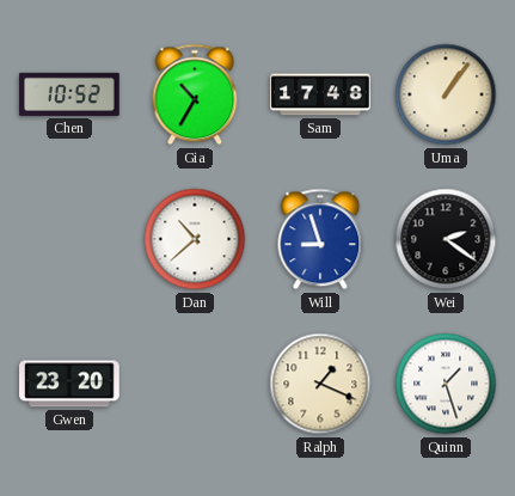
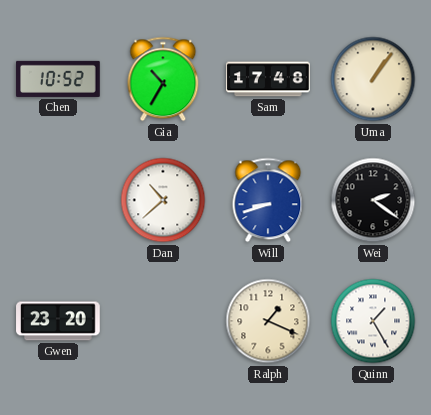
Will: 8:57 -> 8:42
Quinn: 1:27 -> 1:25
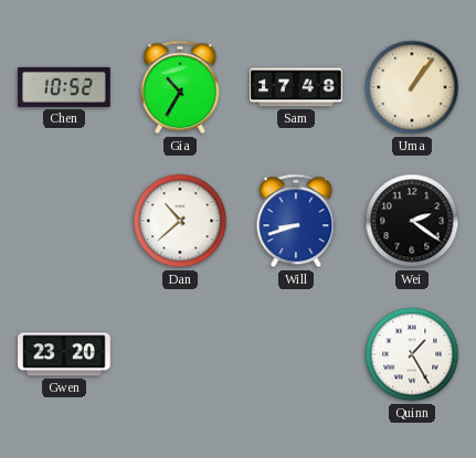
Ralph: 1:19 -> none
